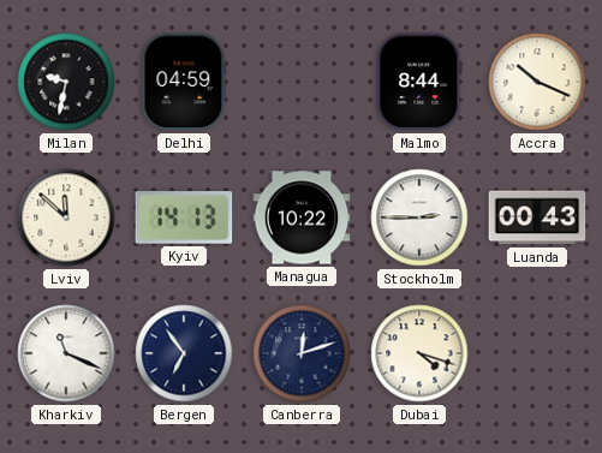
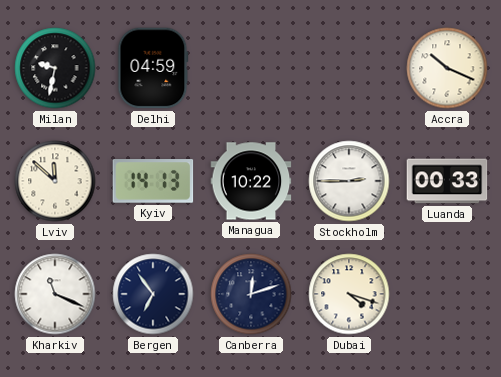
Malmo: 8:44 -> none
Luanda: 00:43 -> 00:33
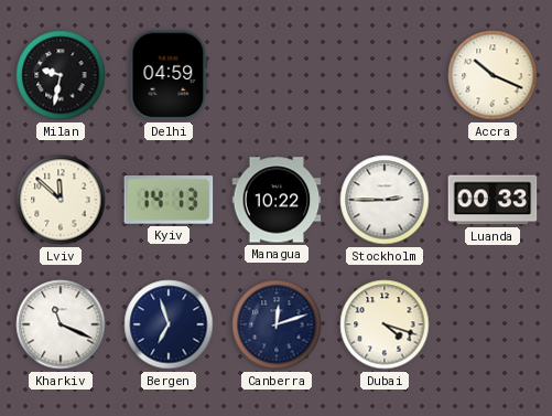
Bergen: 6:54 -> 6:57
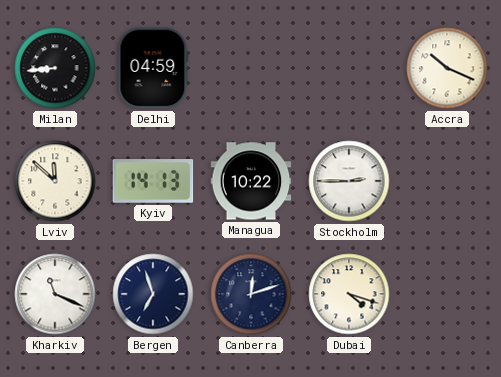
Milan: 9:32 -> 8:44
Luanda: 00:33 -> none
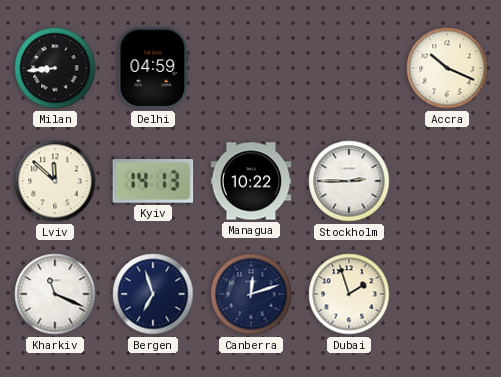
Dubai: 4:18 -> 1:57
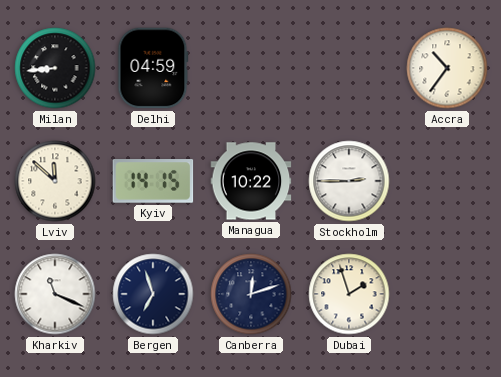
Accra: 10:19 -> 10:36
Kyiv: 14:13 -> 14:15
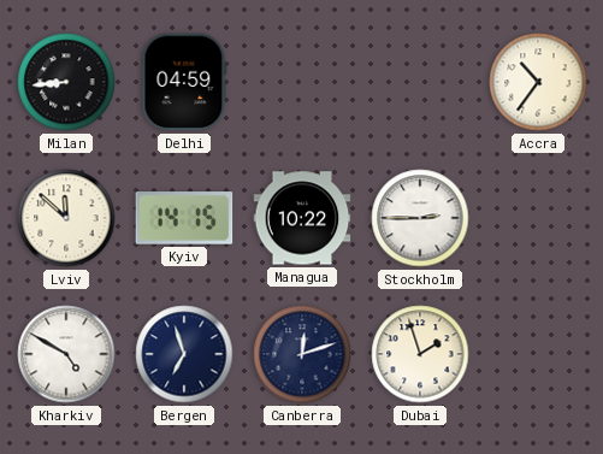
Kharkiv: 11:19 -> 4:50
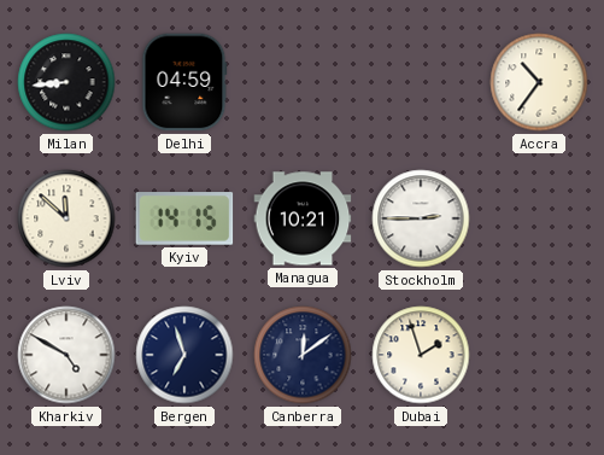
Managua: 10:22 -> 10:21
Canberra: 12:12 -> 12:09
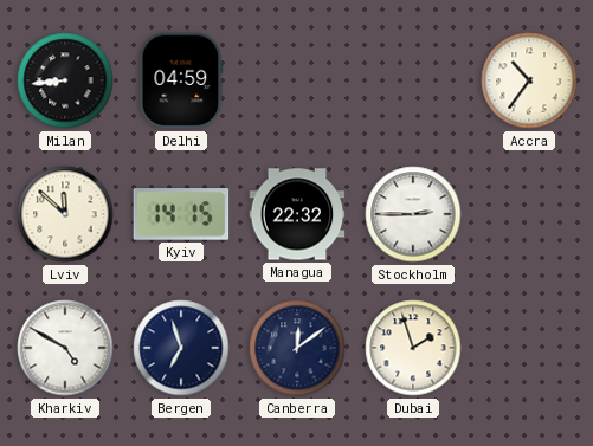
Managua: 10:21 -> 22:32
